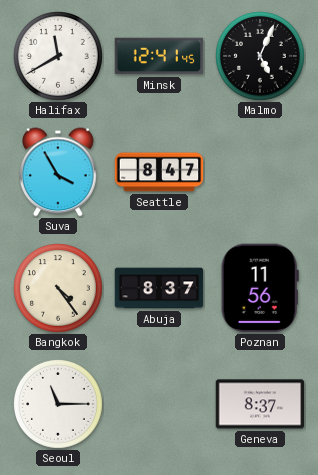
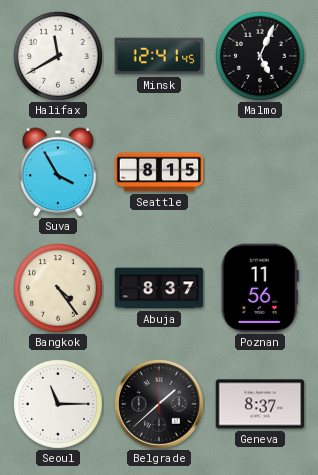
Seattle: 8:47 -> 8:15
Belgrade: none -> 1:38
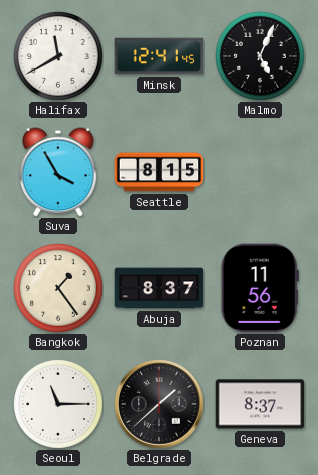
Bangkok: 4:24 -> 1:24
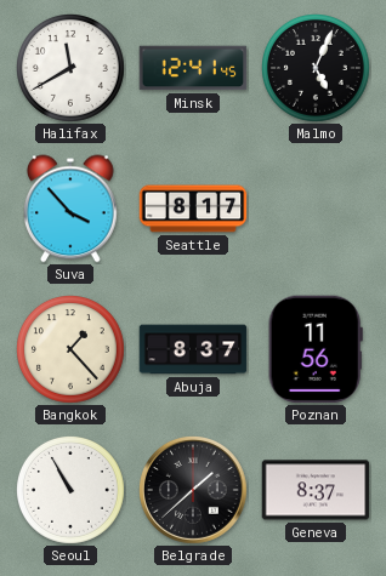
Suva: 3:55 -> 3:53
Seattle: 8:15 -> 8:17
Bangkok: 1:24 -> 1:23
Seoul: 11:15 -> 10:55
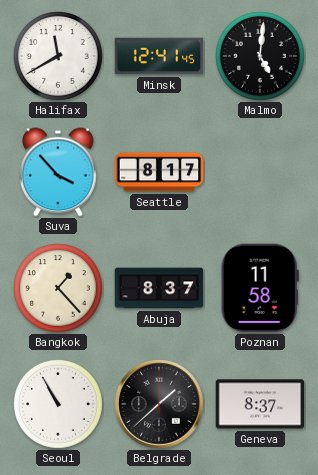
Malmo: 5:04 -> 5:01
Poznan: 11:56 -> 11:58
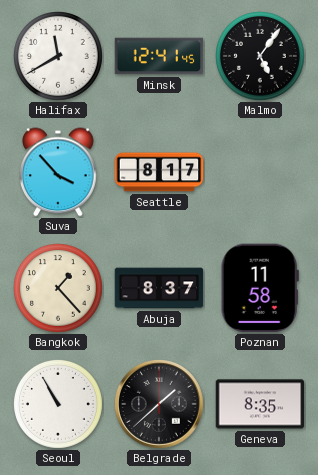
Malmo: 5:01 -> 5:06
Geneva: 8:37 -> 8:35
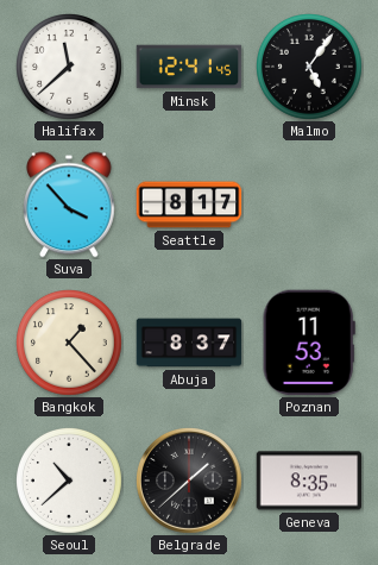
Halifax: 11:40 -> 11:38
Poznan: 11:58 -> 11:53
Seoul: 10:55 -> 10:38
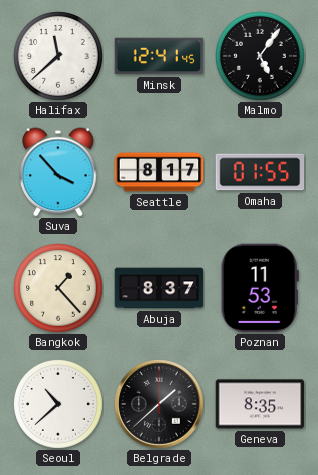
Omaha: none -> 01:55
